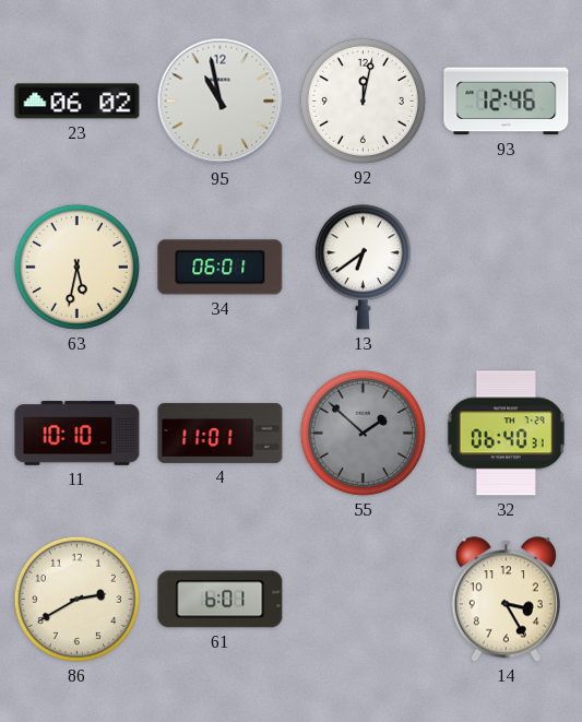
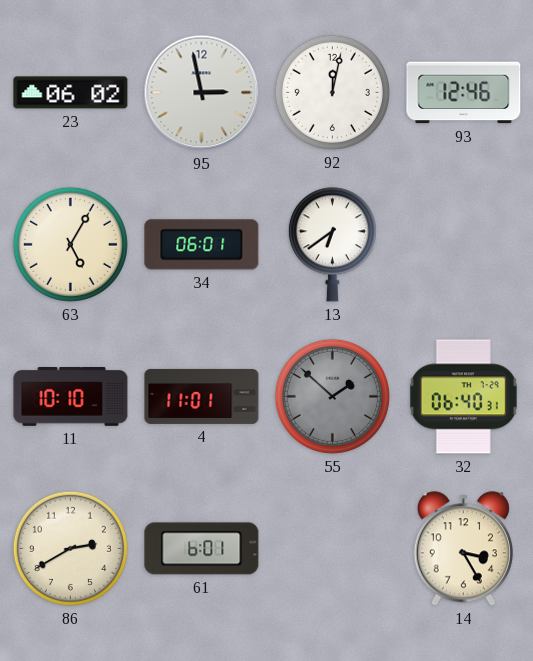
95: 10:58 -> 2:58
63: 5:32 -> 5:05
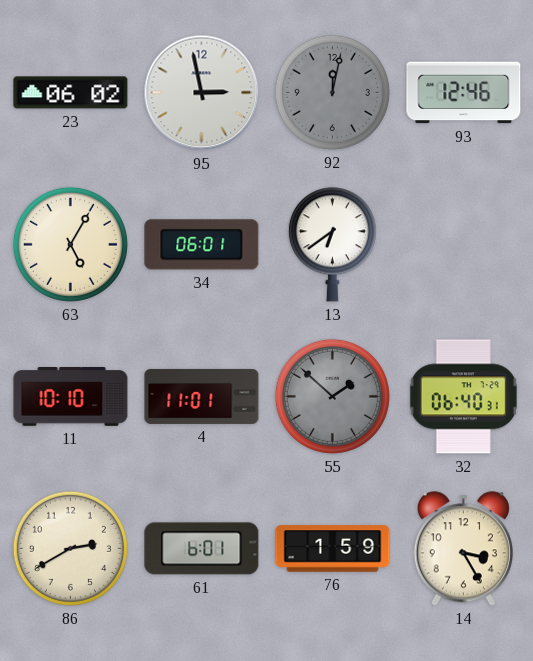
92 dial: white -> grey
76: none -> 1:59
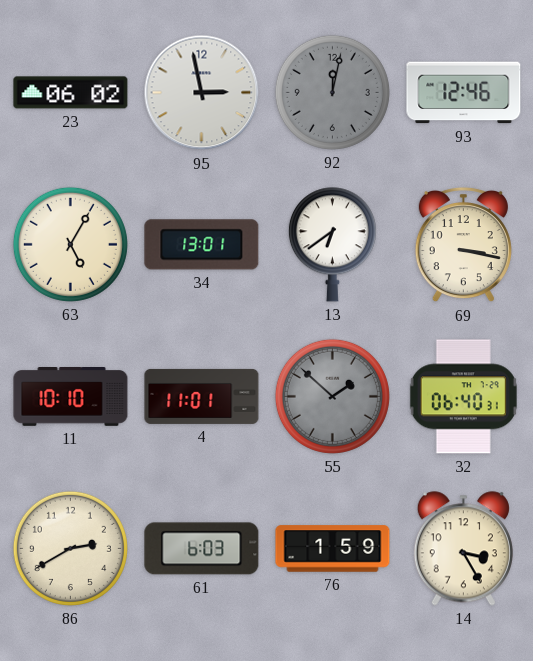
34: 06:01 -> 13:01
69: none -> 3:17
61: 6:01 -> 6:03
